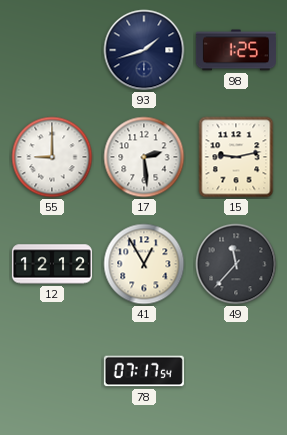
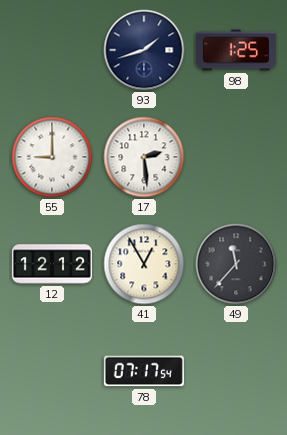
15: 9:13 -> none
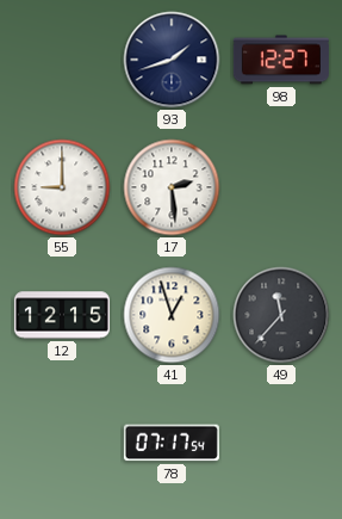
98: 1:25 -> 12:27
12: 12:12 -> 12:15
41: 12:55 -> 12:57
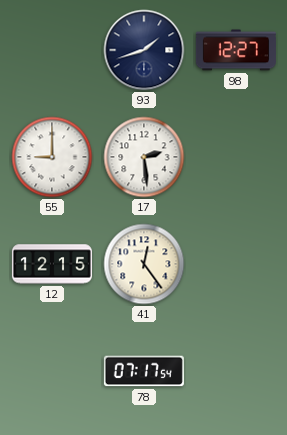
41: 12:57 -> 12:24
49: 11:37 -> none
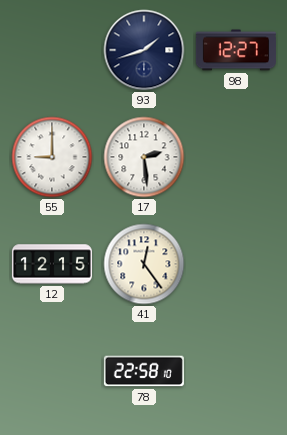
78: 07:17 -> 22:58
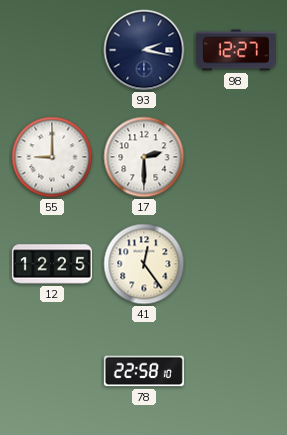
93: 1:42 -> 2:17
17: 2:29 -> 2:30
12: 12:15 -> 12:25
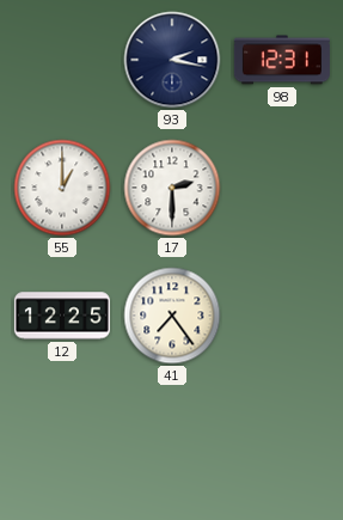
98: 12:27 -> 12:31
55: 9:00 -> 1:00
41: 12:24 -> 7:24
78: 22:58 -> none
